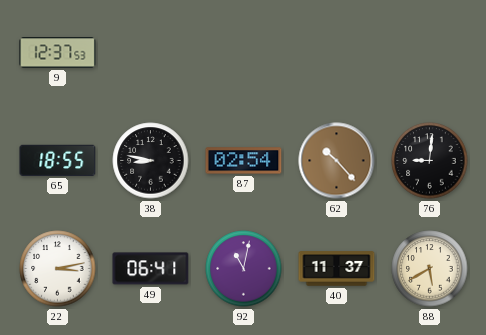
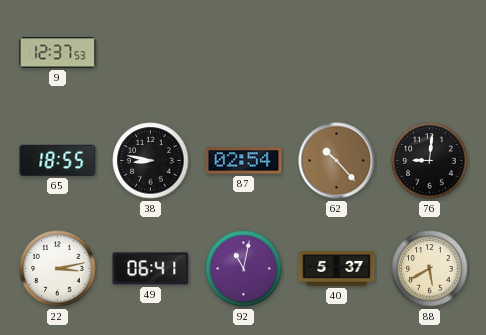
40: 11:37 -> 5:37
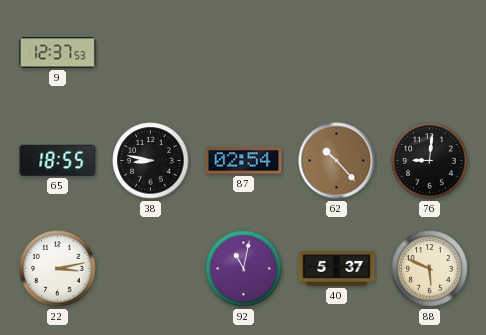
49: 06:41 -> none
88: 5:40 -> 5:49
